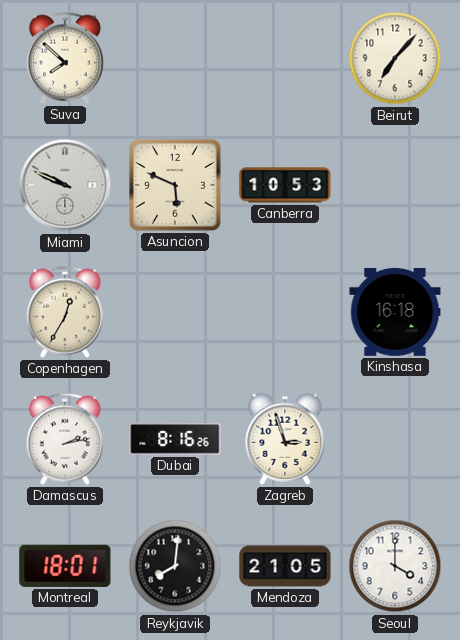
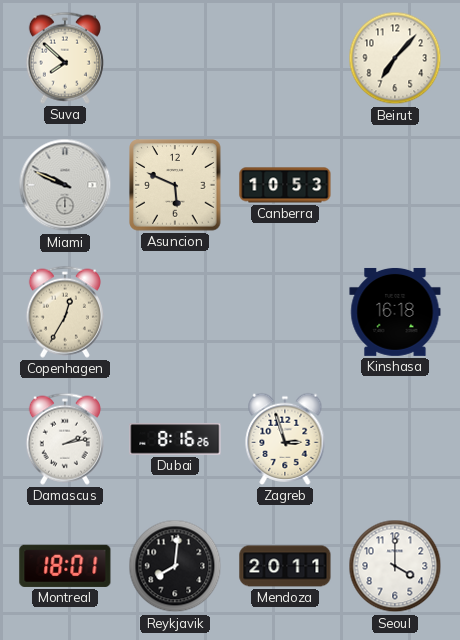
Mendoza: 21:05 -> 20:11
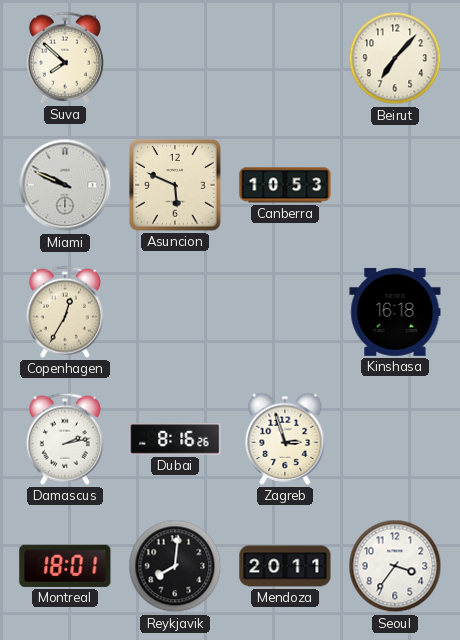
Seoul: 4:00 -> 3:36
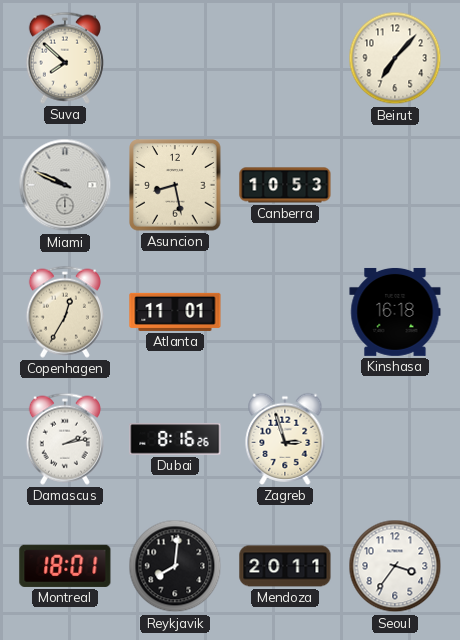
Asuncion: 5:49 -> 8:28
Atlanta: none -> 11:01
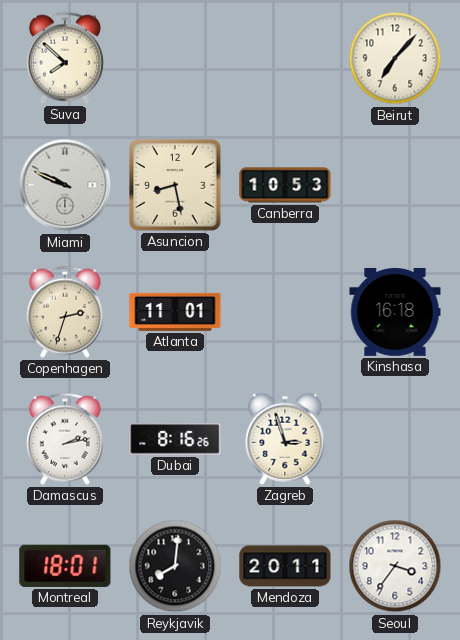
Copenhagen: 12:35 -> 2:33
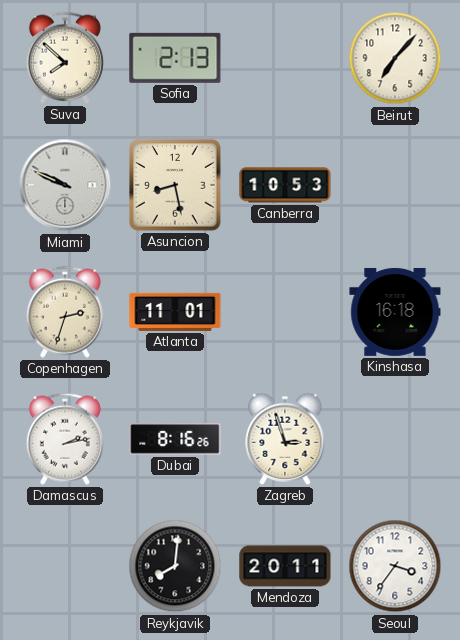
Sofia: none -> 2:13
Montreal: 18:01 -> none
